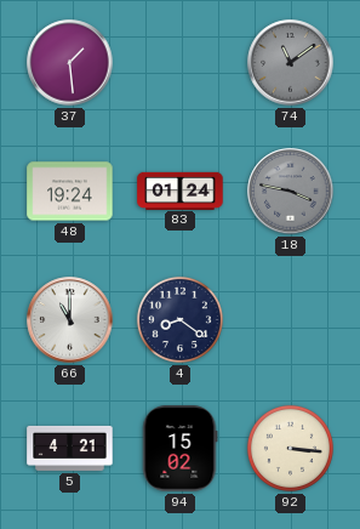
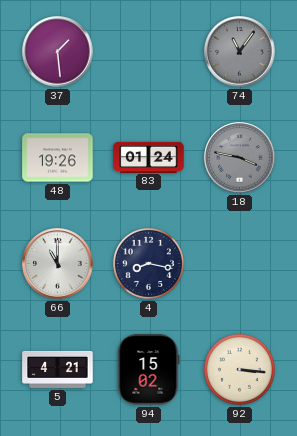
74: 11:09 -> 11:06
48: 19:24 -> 19:26
4: 8:21 -> 8:17
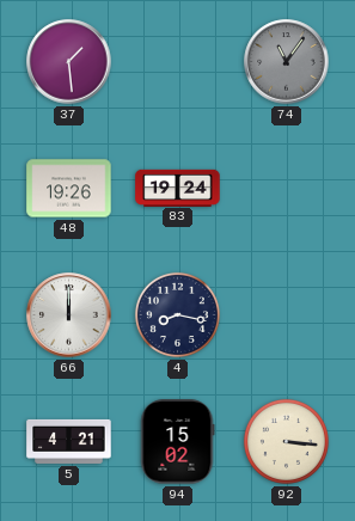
83: 01:24 -> 19:24
18: 3:47 -> none
66: 11:00 -> 12:00
